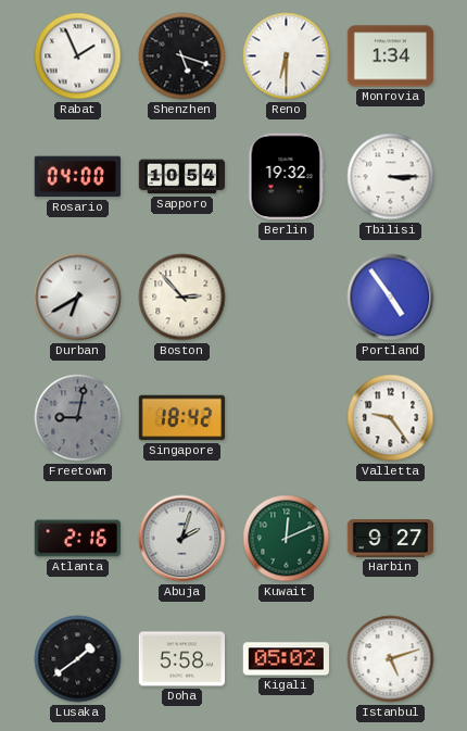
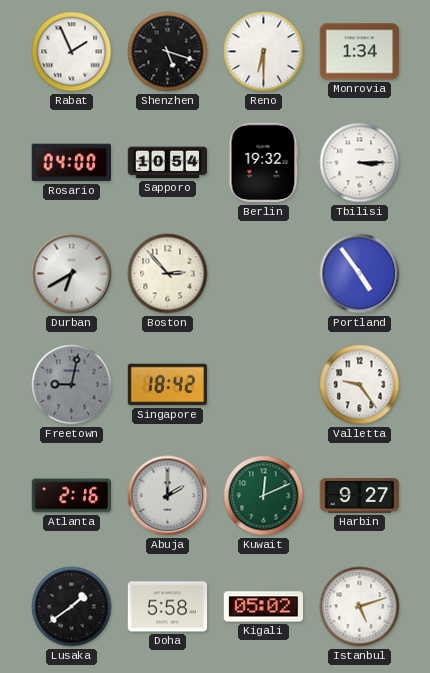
Abuja: 2:03 -> 2:00
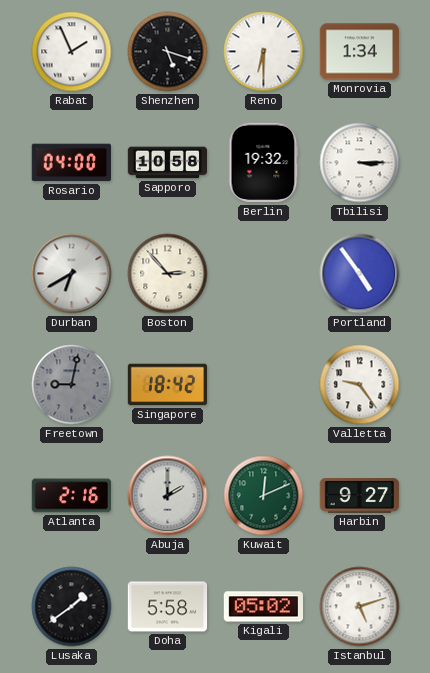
Sapporo: 10:54 -> 10:58
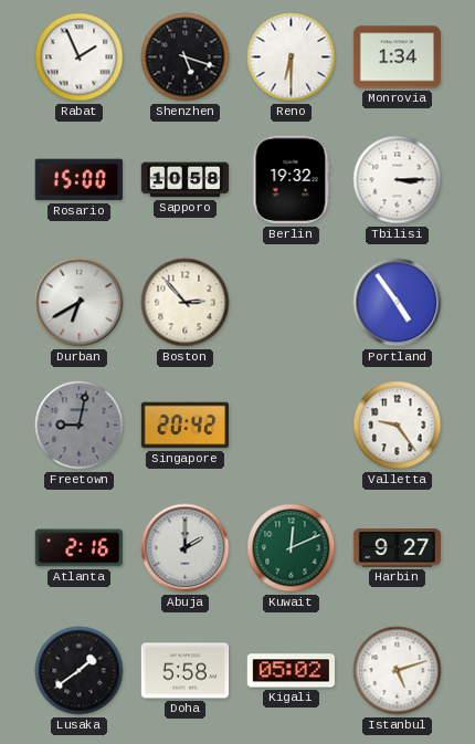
Rosario: 04:00 -> 15:00
Singapore: 18:42 -> 20:42
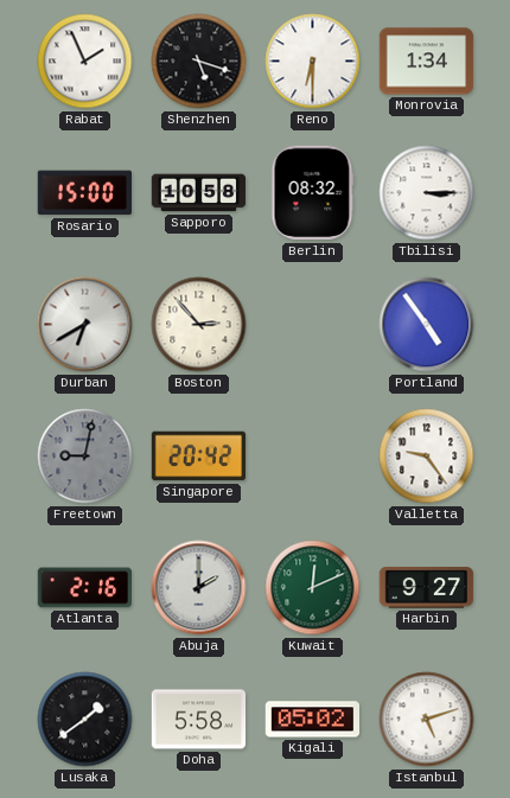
Berlin: 19:32 -> 08:32
